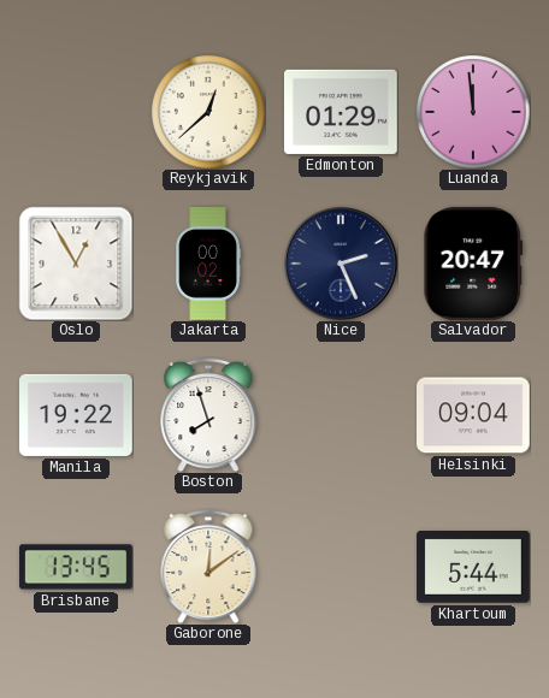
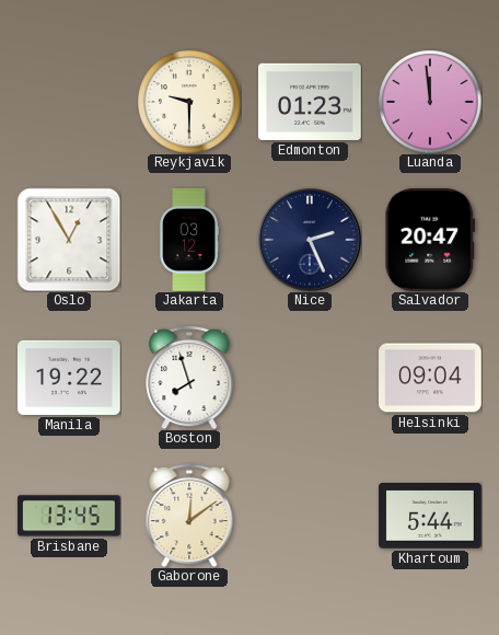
Reykjavik: 12:38 -> 9:30
Edmonton: 01:29 -> 01:23
Jakarta: 00:02 -> 03:12
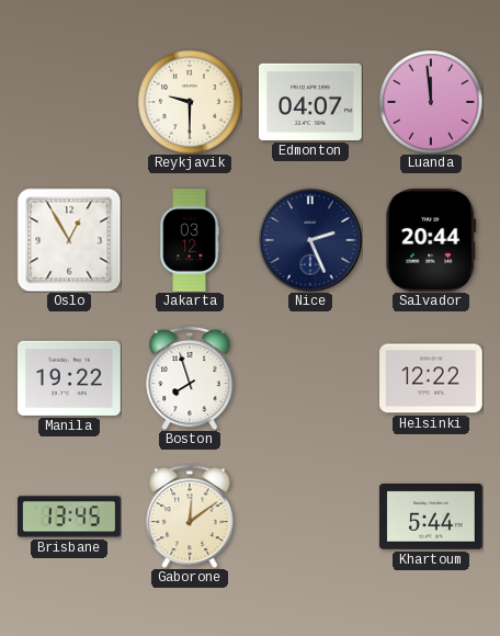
Edmonton: 01:23 -> 04:07
Salvador: 20:47 -> 20:44
Helsinki: 09:04 -> 12:22
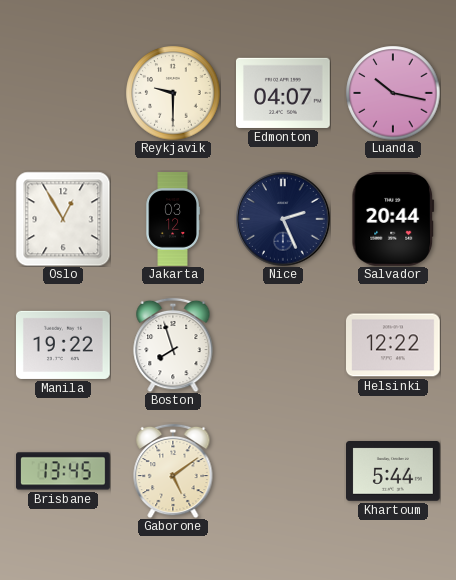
Luanda: 11:59 -> 10:17
Gaborone: 12:09 -> 5:09
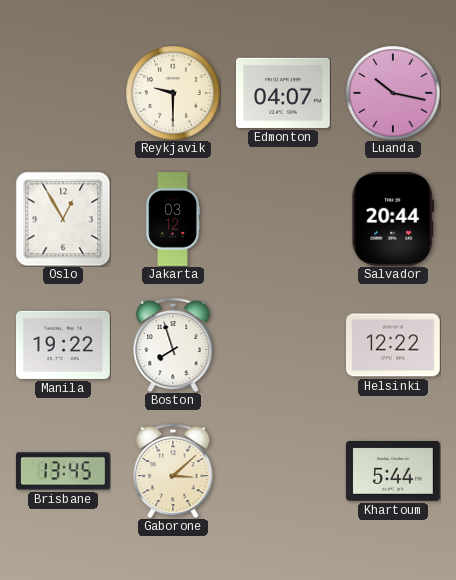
Nice: 2:26 -> none
Gaborone: 5:09 -> 3:08
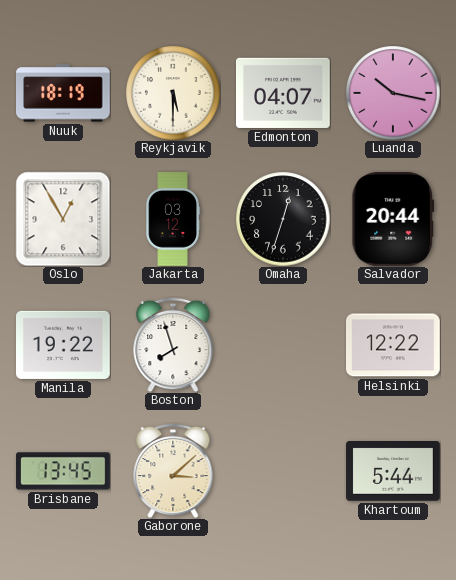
Nuuk: none -> 18:19
Reykjavik: 9:30 -> 5:30
Omaha: none -> 12:33
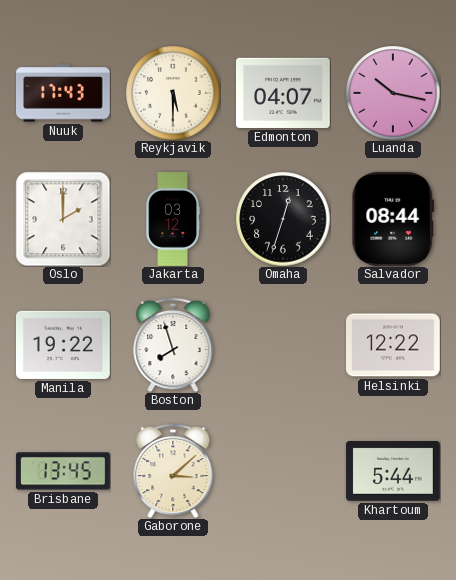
Nuuk: 18:19 -> 17:43
Oslo: 12:55 -> 2:00
Salvador: 20:44 -> 08:44
